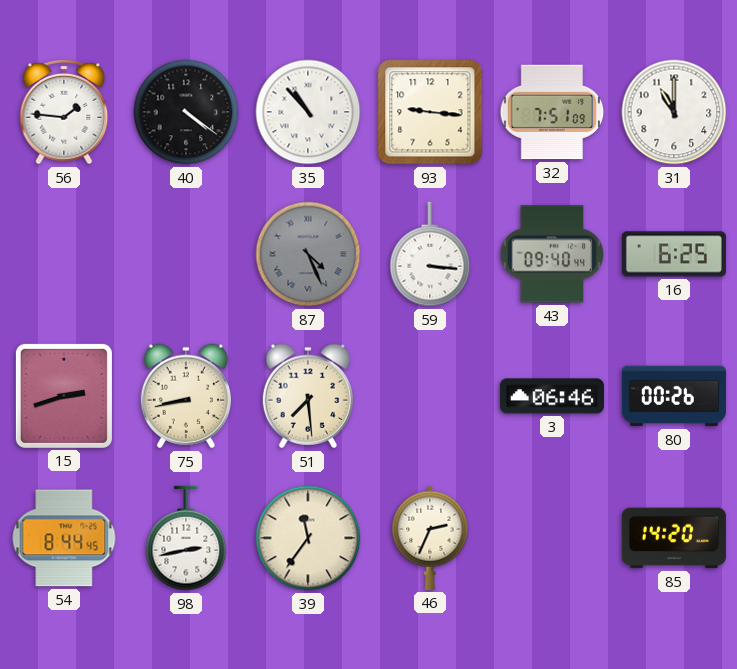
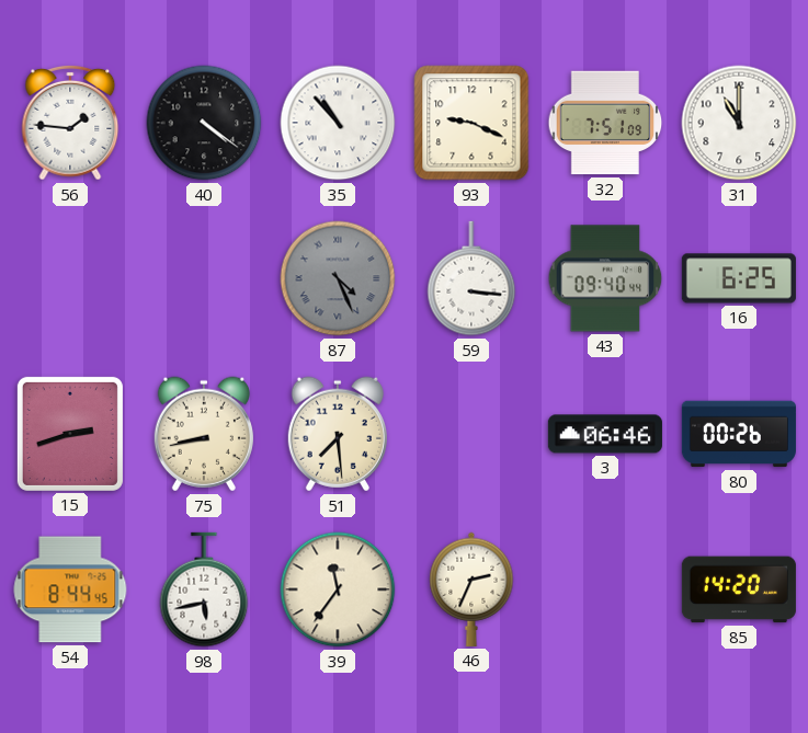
93: 9:16 -> 9:19
98: 2:43 -> 5:43
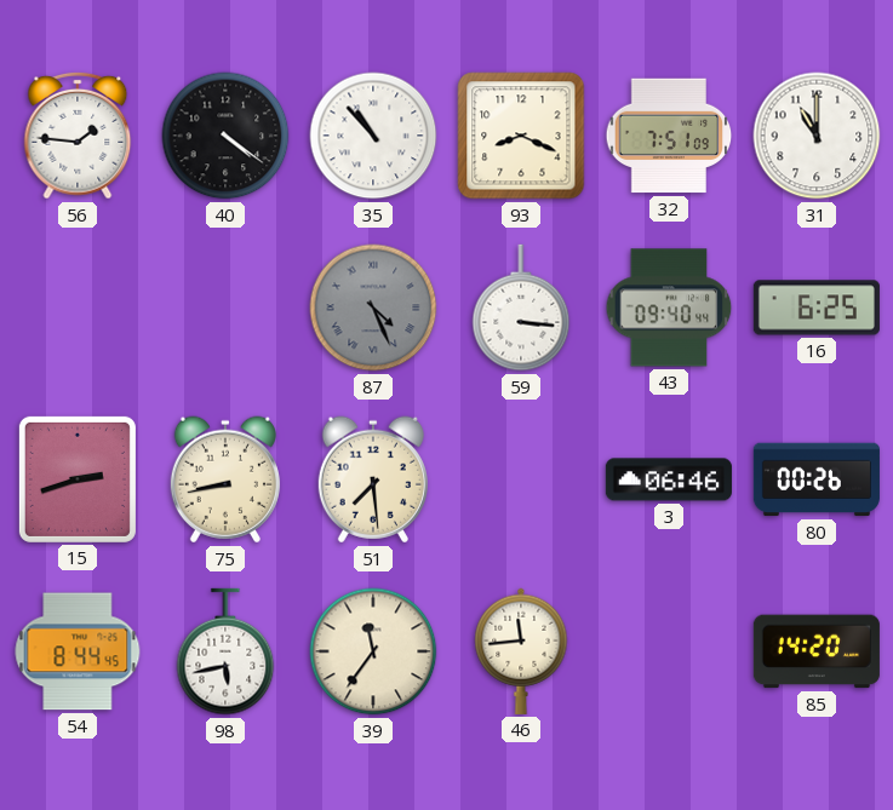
93: 9:19 -> 8:19
46: 2:34 -> 11:44
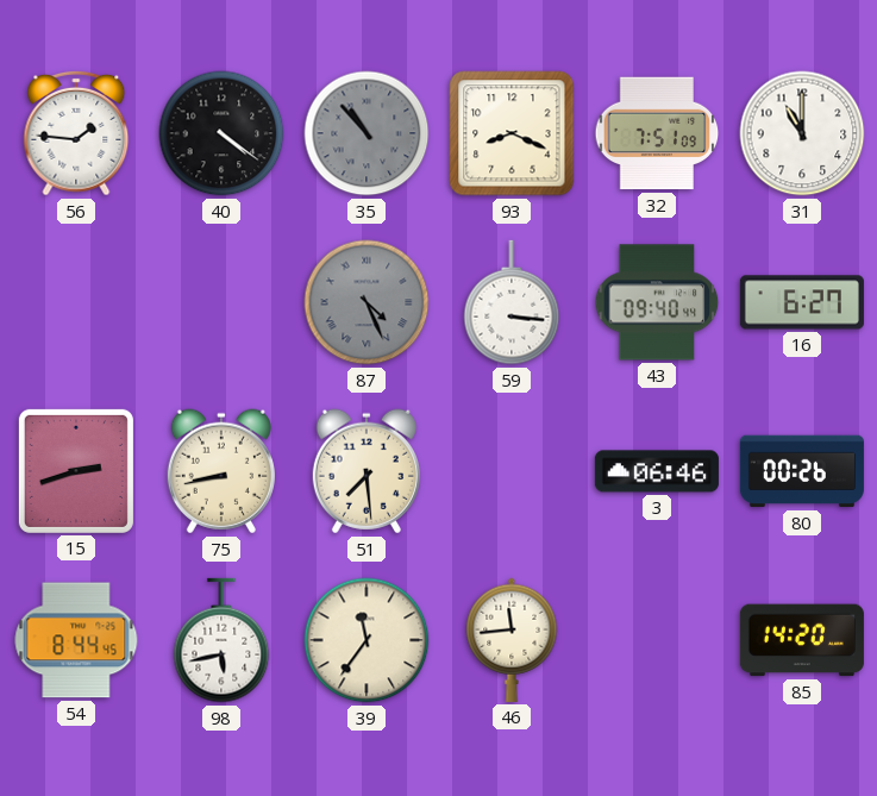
35 dial: white -> grey
16: 6:25 -> 6:27
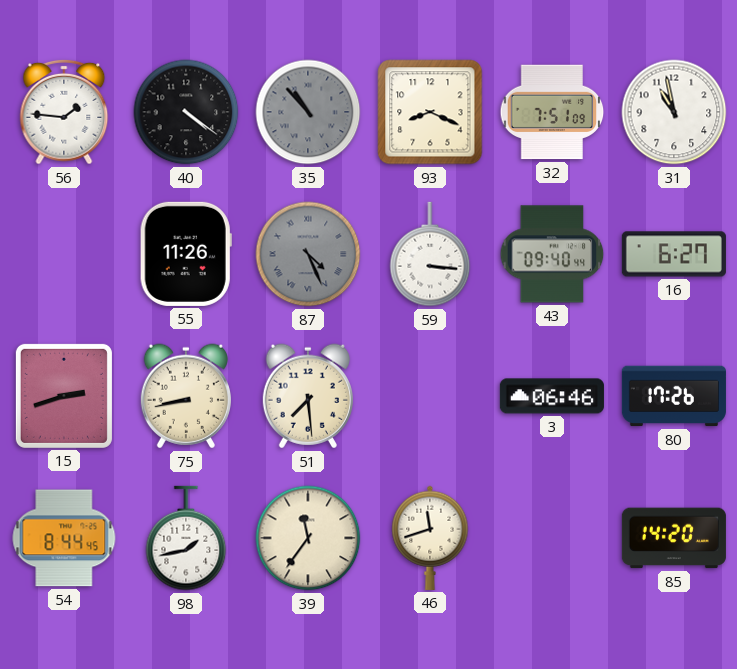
31: 11:00 -> 10:58
55: none -> 11:26
80: 00:26 -> 17:26
98: 5:43 -> 1:43
46: 11:44 -> 11:42
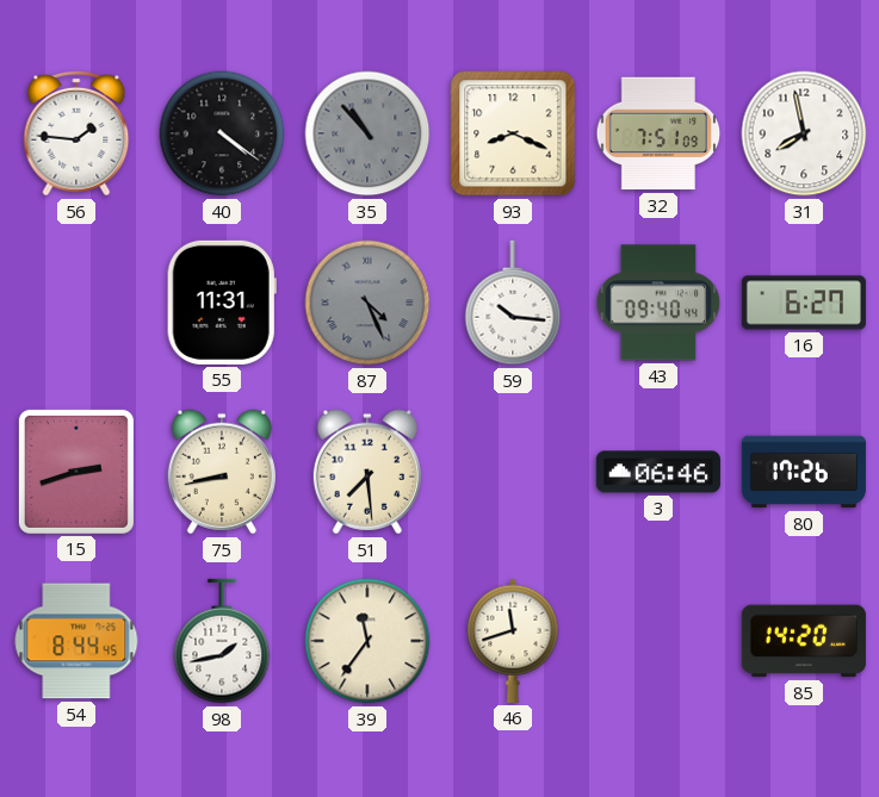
31: 10:58 -> 7:58
55: 11:26 -> 11:31
59: 3:16 -> 10:16
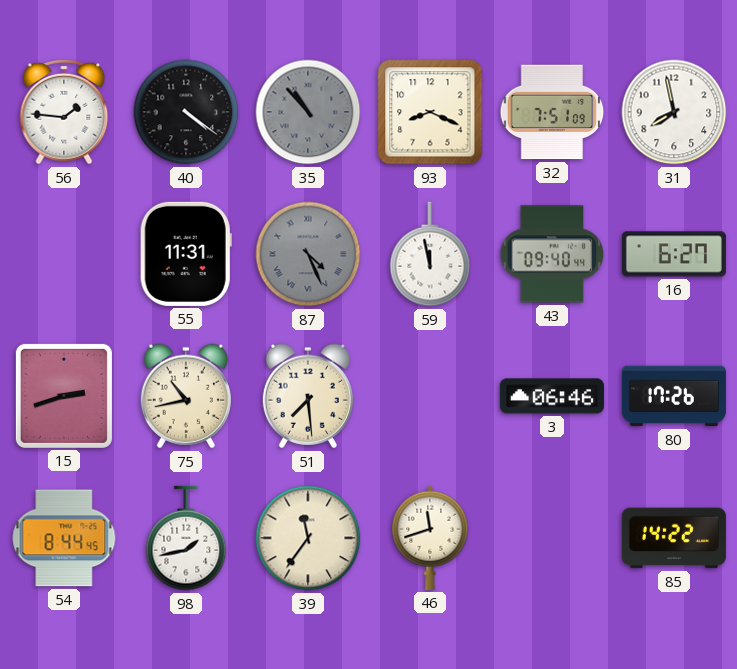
59: 10:16 -> 11:58
75: 8:43 -> 10:43
85: 14:20 -> 14:22
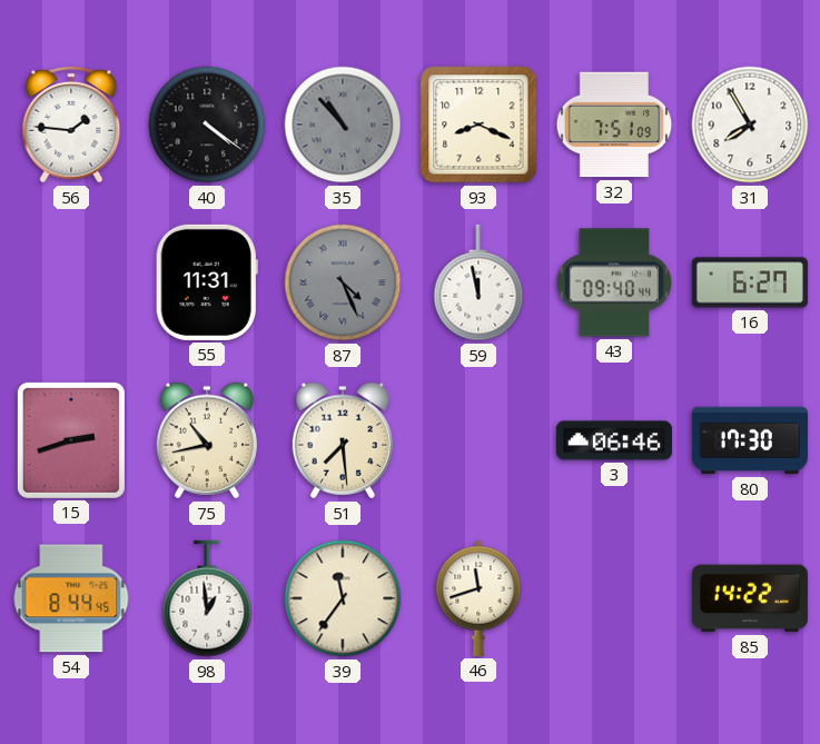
31: 7:58 -> 7:55
80: 17:26 -> 17:30
98: 1:43 -> 12:59
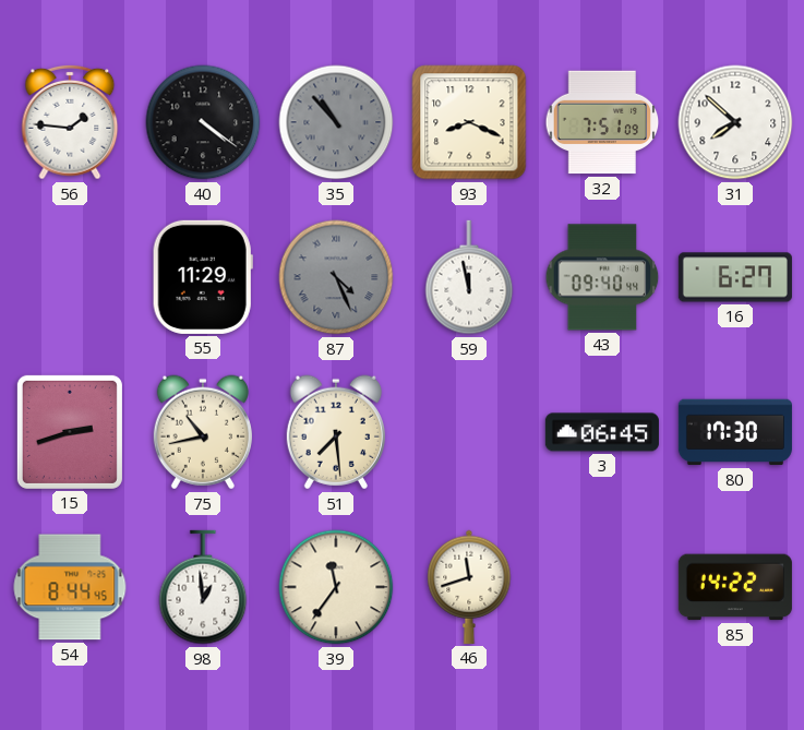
31: 7:55 -> 7:52
55: 11:31 -> 11:29
3: 06:46 -> 06:45
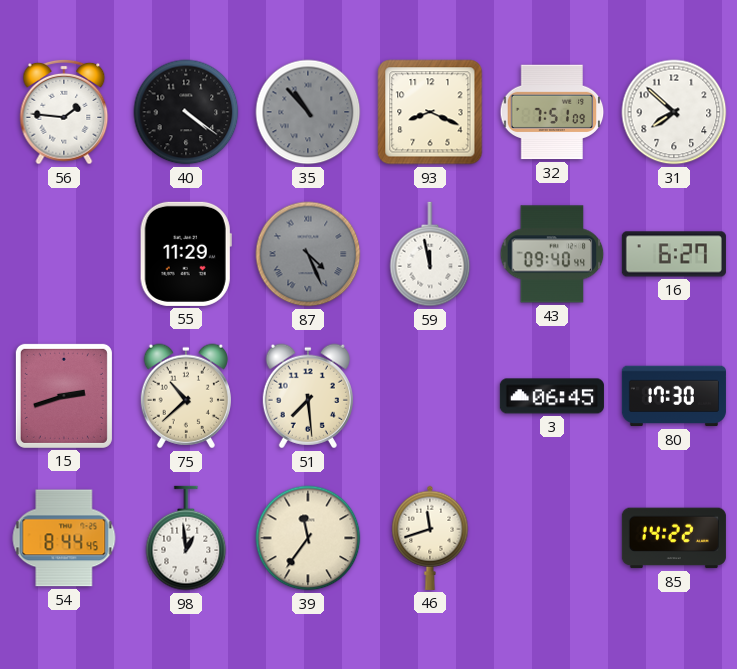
75: 10:43 -> 10:38
